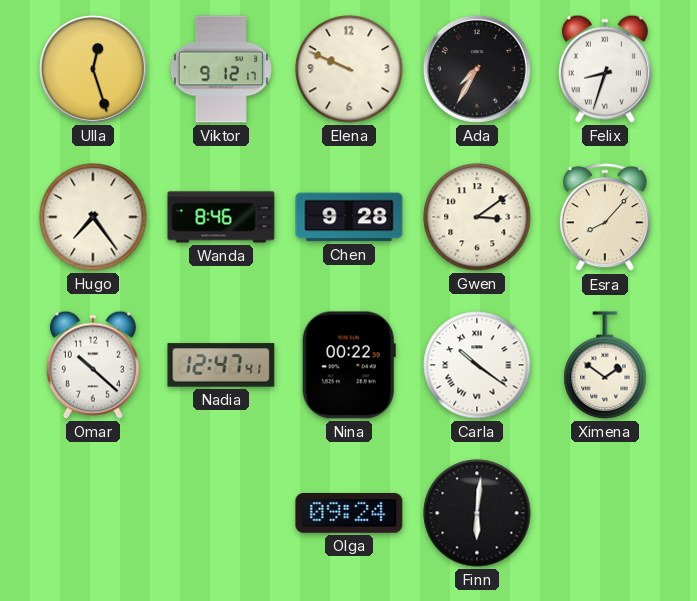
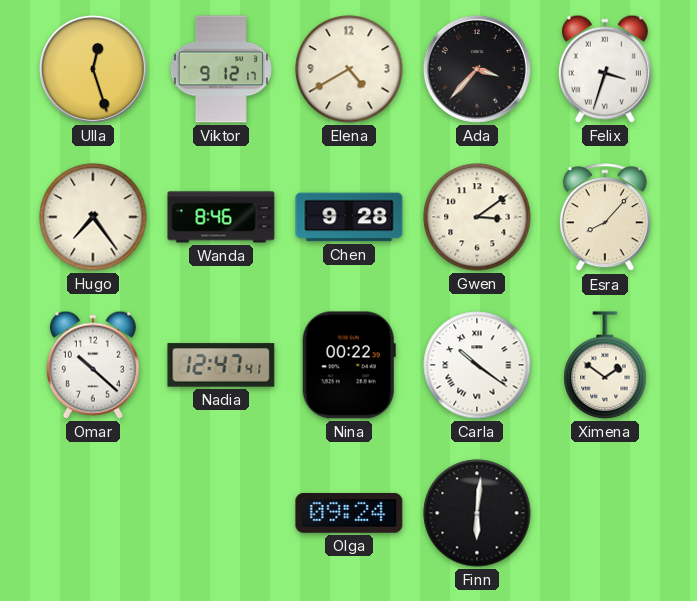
Elena: 9:49 -> 4:40
Ada: 7:35 -> 3:37
Felix: 8:33 -> 3:33
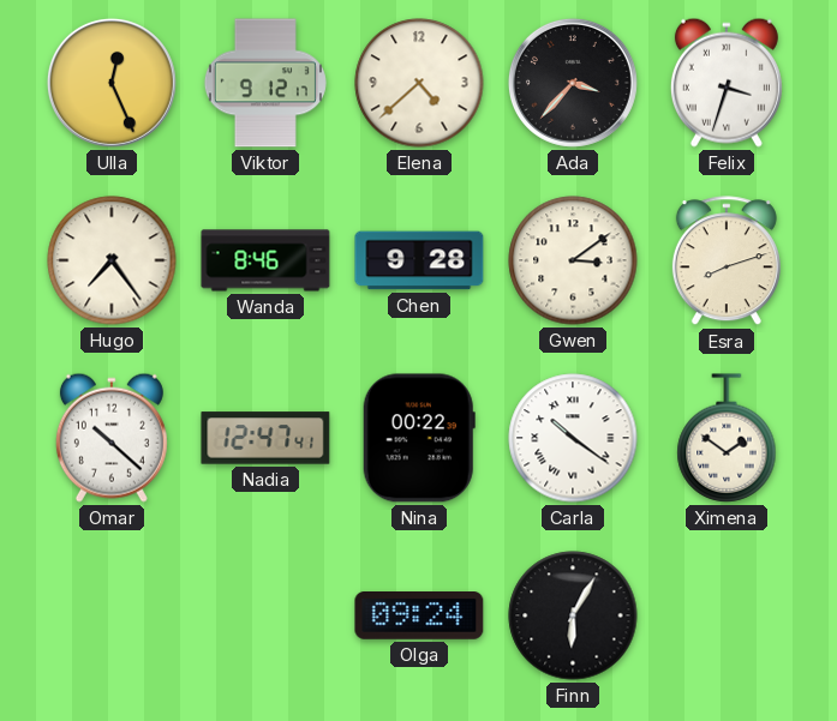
Ulla: 12:27 -> 12:26
Elena: 4:40 -> 4:38
Esra: 8:07 -> 8:12
Finn: 6:01 -> 6:05
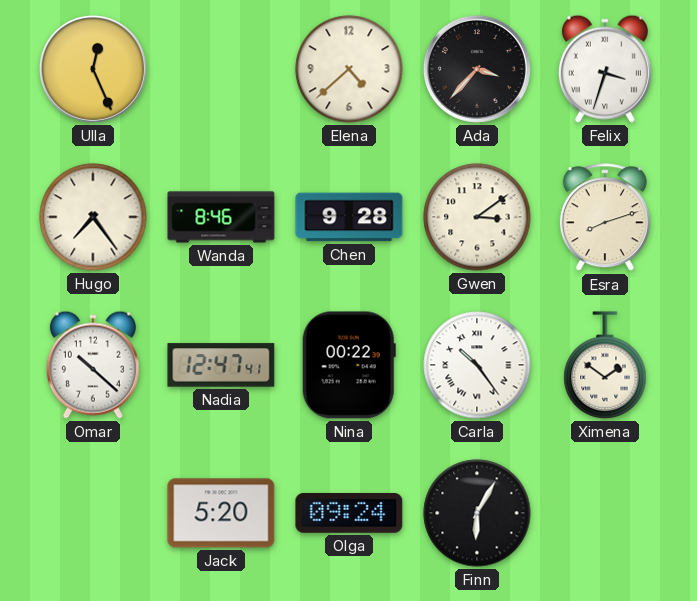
Viktor: 9:12 -> none
Carla: 10:21 -> 10:24
Jack: none -> 5:20
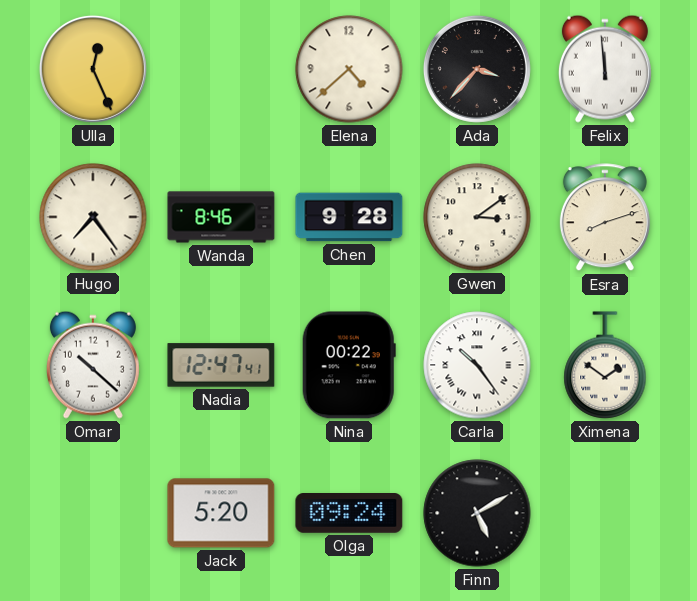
Felix: 3:33 -> 11:59
Finn: 6:05 -> 5:10
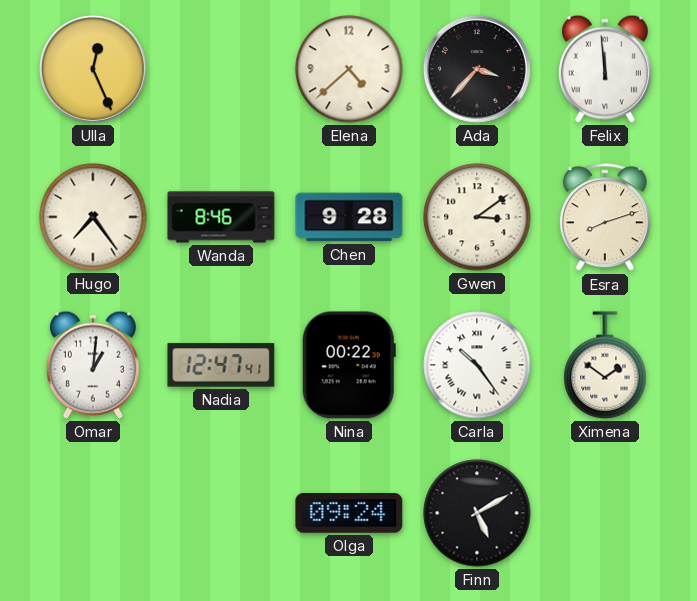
Omar: 10:22 -> 1:01
Jack: 5:20 -> none
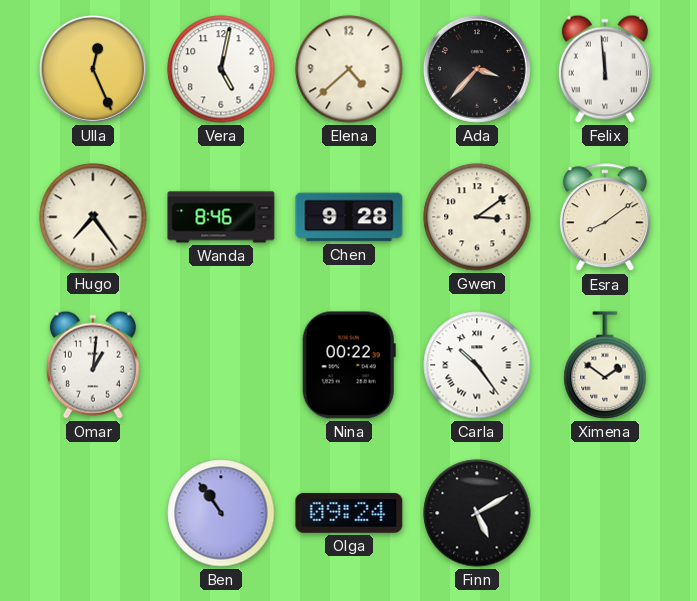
Vera: none -> 5:02
Esra: 8:12 -> 8:09
Nadia: 12:47 -> none
Ben: none -> 10:54
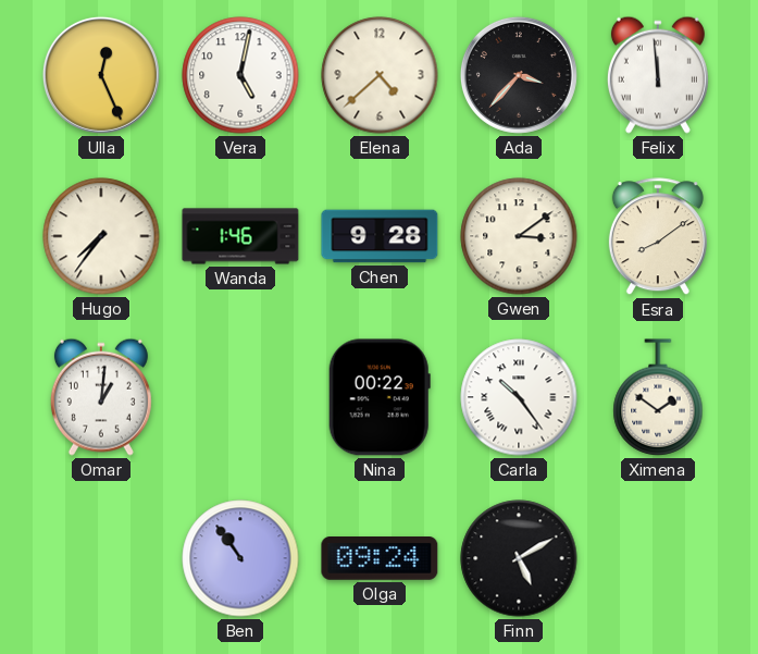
Hugo: 7:24 -> 7:36
Wanda: 8:46 -> 1:46
